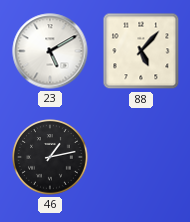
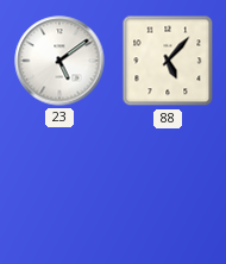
23: 5:10 -> 5:09
46: 1:13 -> none
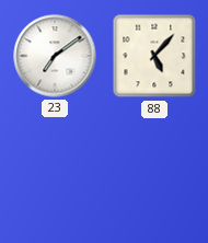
23: 5:09 -> 7:09
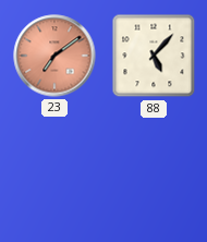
23 dial: white -> salmon
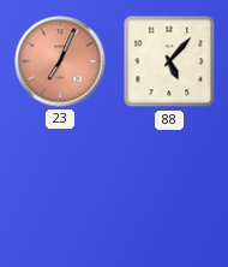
23: 7:09 -> 7:04
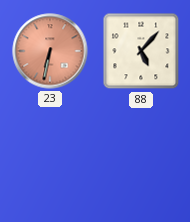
23: 7:04 -> 6:32
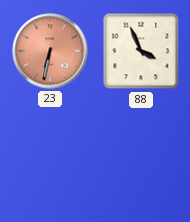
88: 5:07 -> 3:56
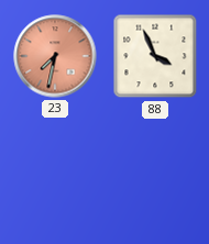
23: 6:32 -> 7:32
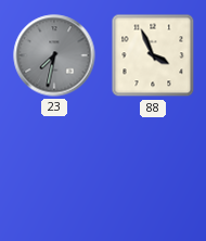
23 dial: salmon -> grey
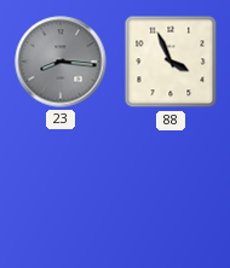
23: 7:32 -> 8:16
